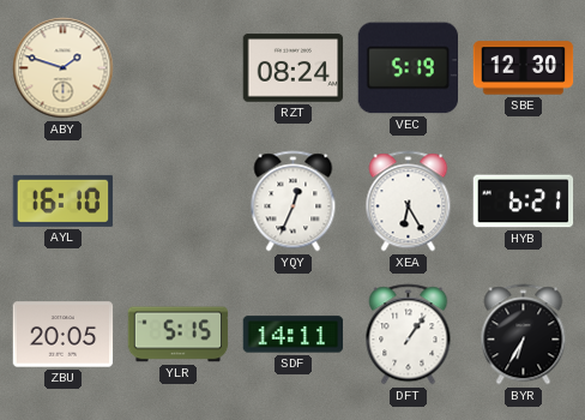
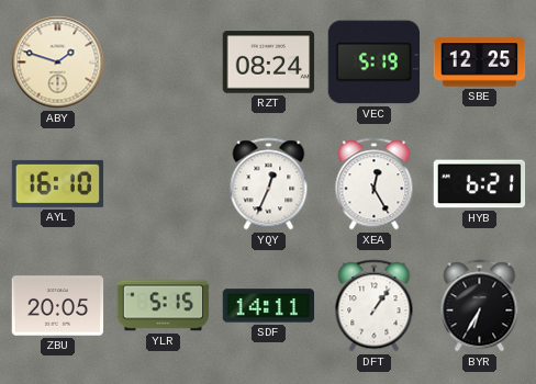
SBE: 12:30 -> 12:25
XEA: 6:25 -> 12:25
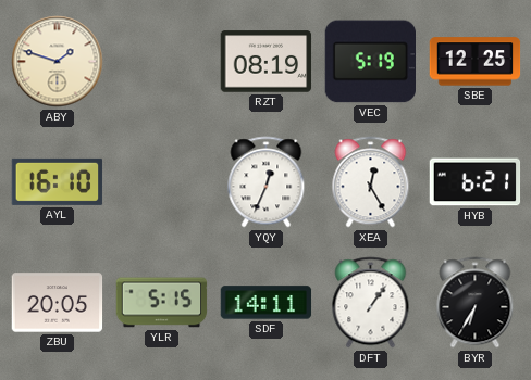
RZT: 08:24 -> 08:19
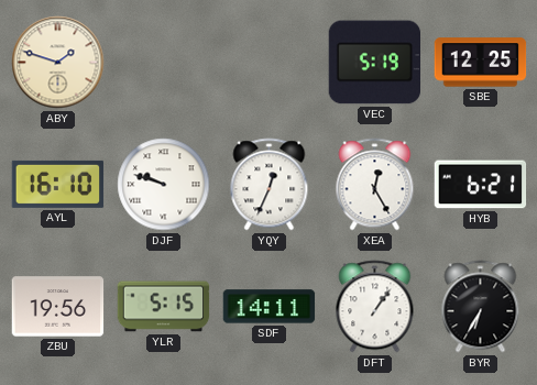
RZT: 08:19 -> none
DJF: none -> 9:48
ZBU: 20:05 -> 19:56
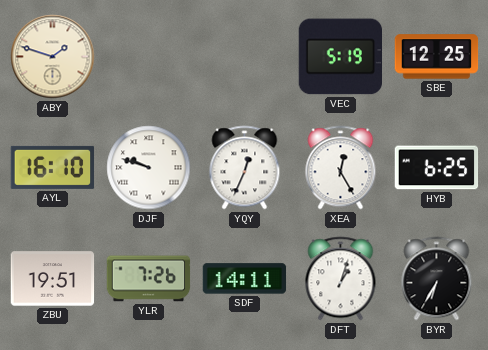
HYB: 6:21 -> 6:25
ZBU: 19:56 -> 19:51
YLR: 5:15 -> 7:26
DFT: 1:06 -> 1:03
